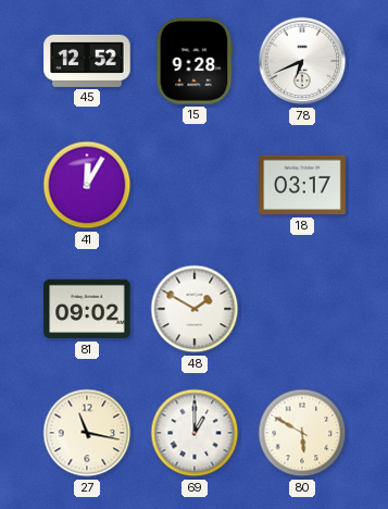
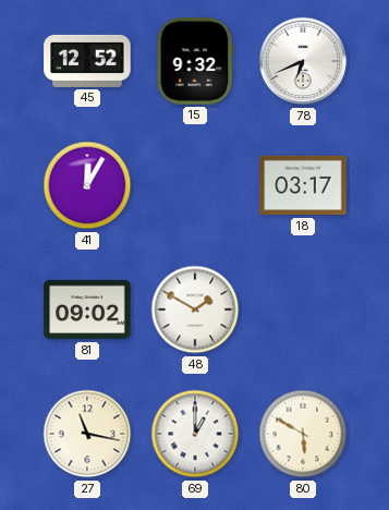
15: 9:28 -> 9:32
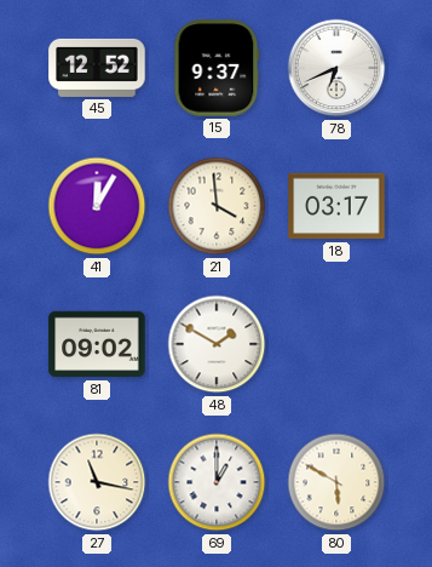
15: 9:32 -> 9:37
21: none -> 3:59
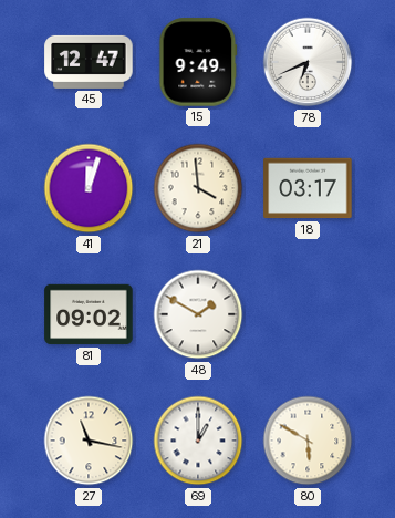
45: 12:52 -> 12:47
15: 9:37 -> 9:49
41: 12:05 -> 12:03
